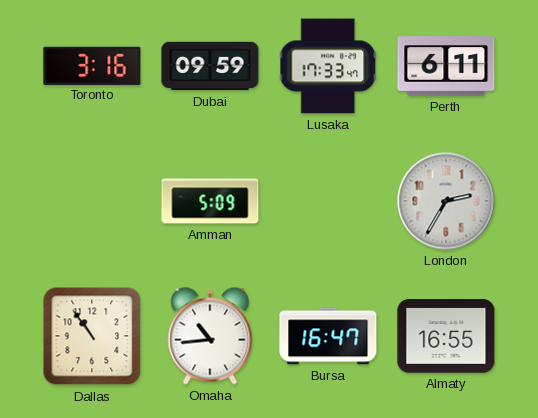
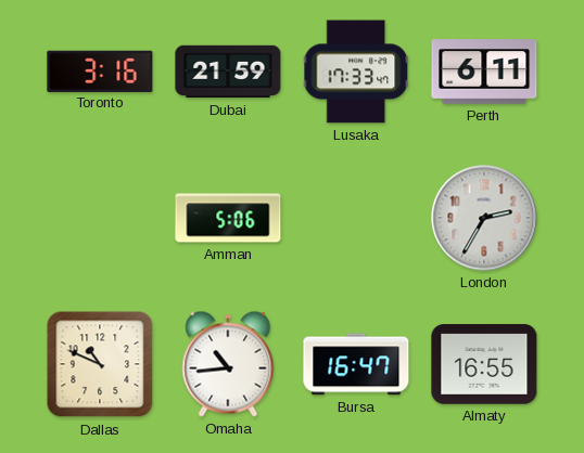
Dubai: 09:59 -> 21:59
Amman: 5:09 -> 5:06
Dallas: 10:54 -> 10:49
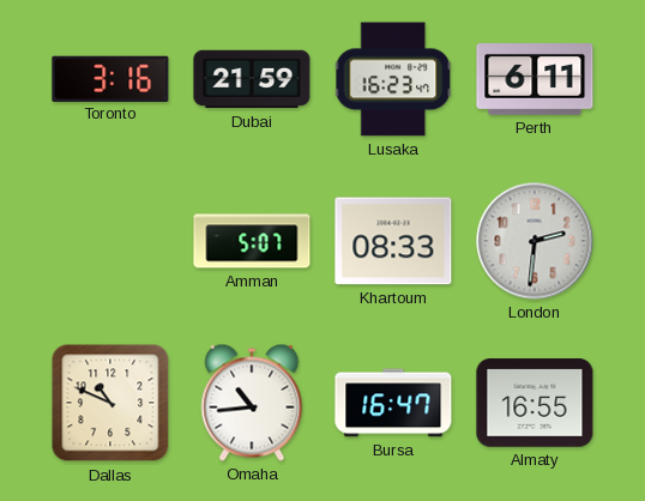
Lusaka: 17:33 -> 16:23
Amman: 5:06 -> 5:07
Khartoum: none -> 08:33
London: 2:35 -> 2:31
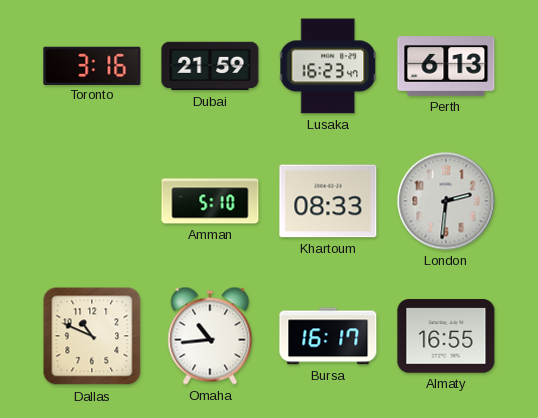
Perth: 6:11 -> 6:13
Amman: 5:07 -> 5:10
Bursa: 16:47 -> 16:17
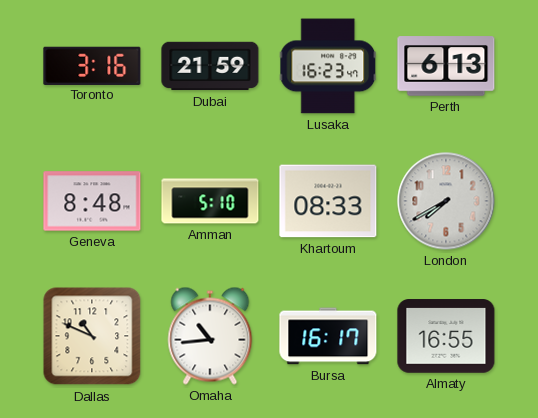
Geneva: none -> 8:48
London: 2:31 -> 7:40
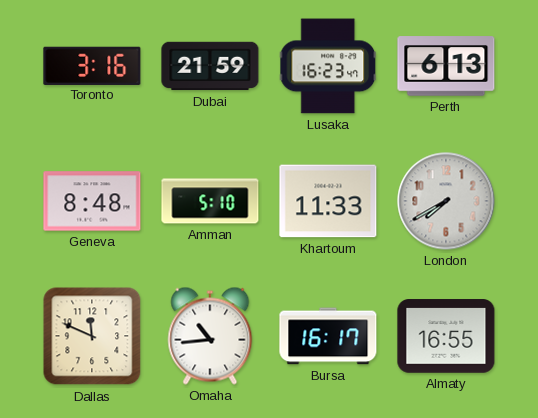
Khartoum: 08:33 -> 11:33
Dallas: 10:49 -> 11:49
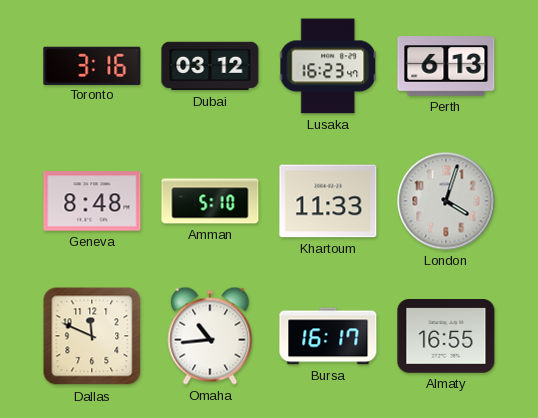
Dubai: 21:59 -> 03:12
London: 7:40 -> 4:03
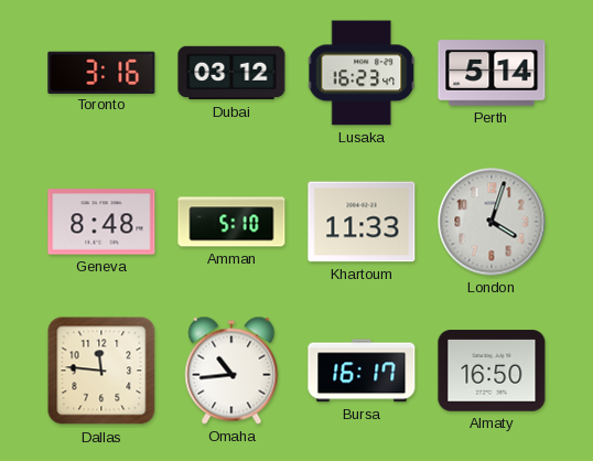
Perth: 6:13 -> 5:14
Dallas: 11:49 -> 11:46
Almaty: 16:55 -> 16:50
